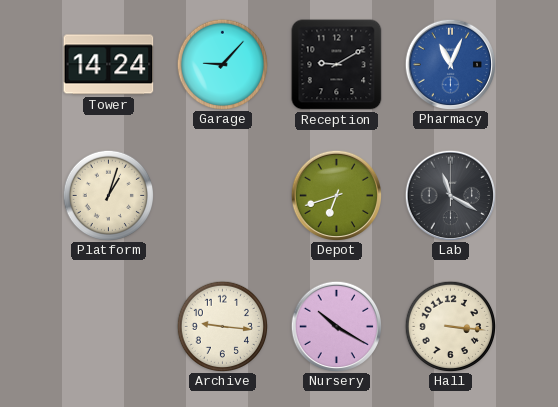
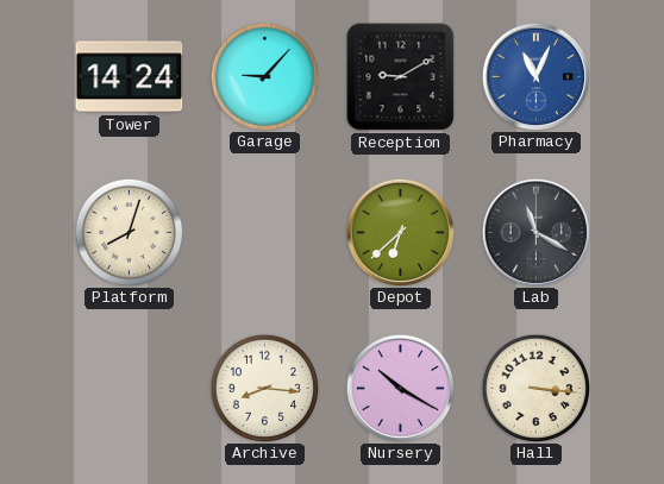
Platform: 1:03 -> 8:03
Depot: 6:42 -> 6:38
Archive: 9:16 -> 8:16
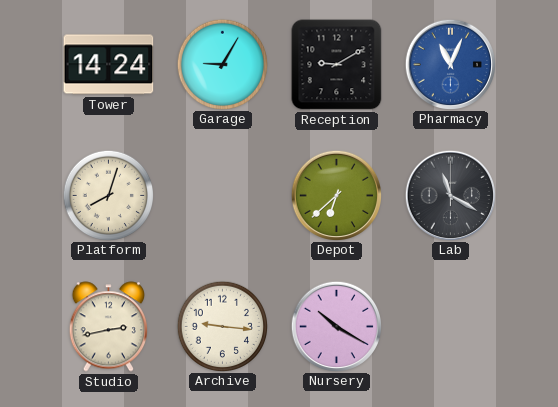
Garage: 9:07 -> 9:05
Studio: none -> 2:43
Archive: 8:16 -> 9:16
Hall: 3:16 -> none
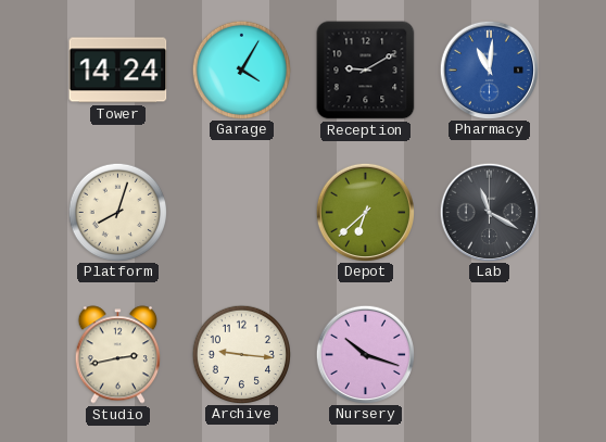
Garage: 9:05 -> 4:05
Pharmacy: 11:04 -> 11:01
Nursery: 10:20 -> 10:18
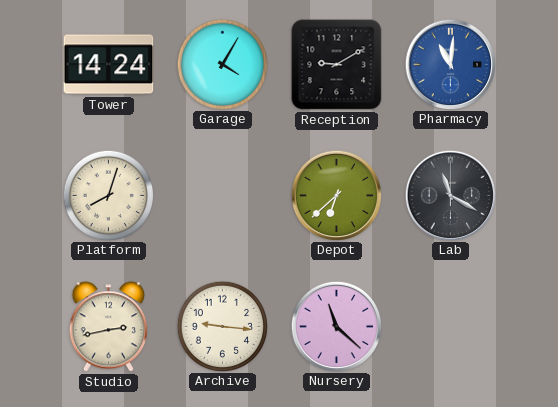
Nursery: 10:18 -> 11:22
